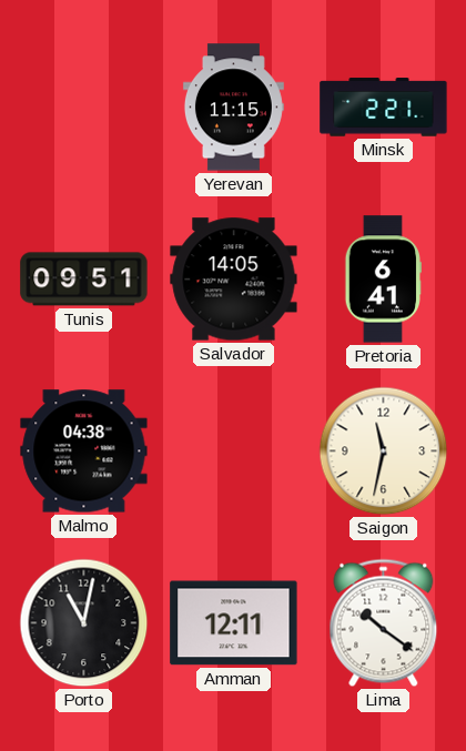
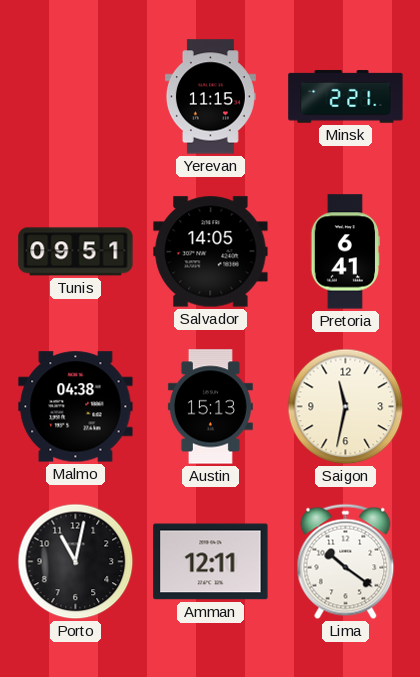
Austin: none -> 15:13
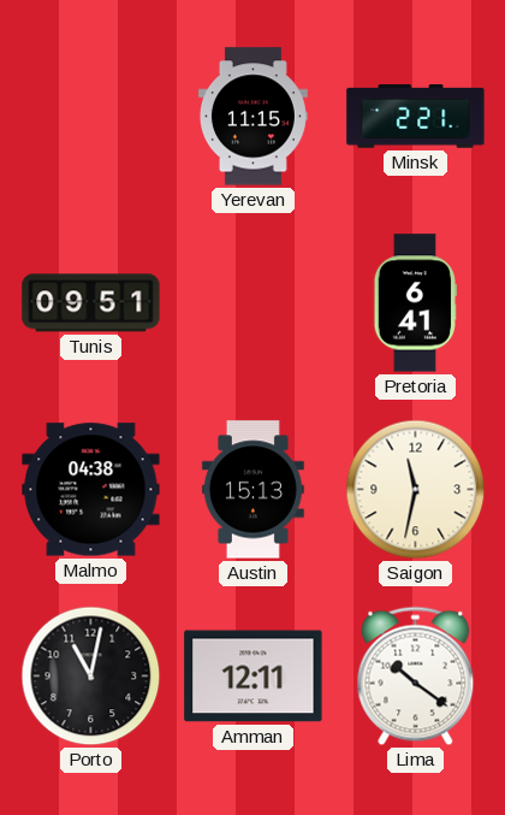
Salvador: 14:05 -> none
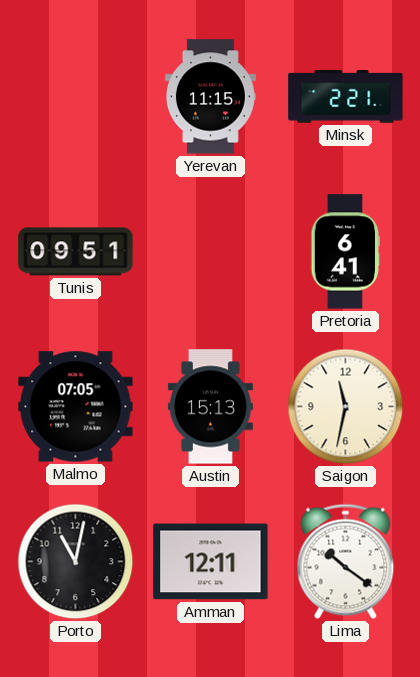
Malmo: 04:38 -> 07:05
